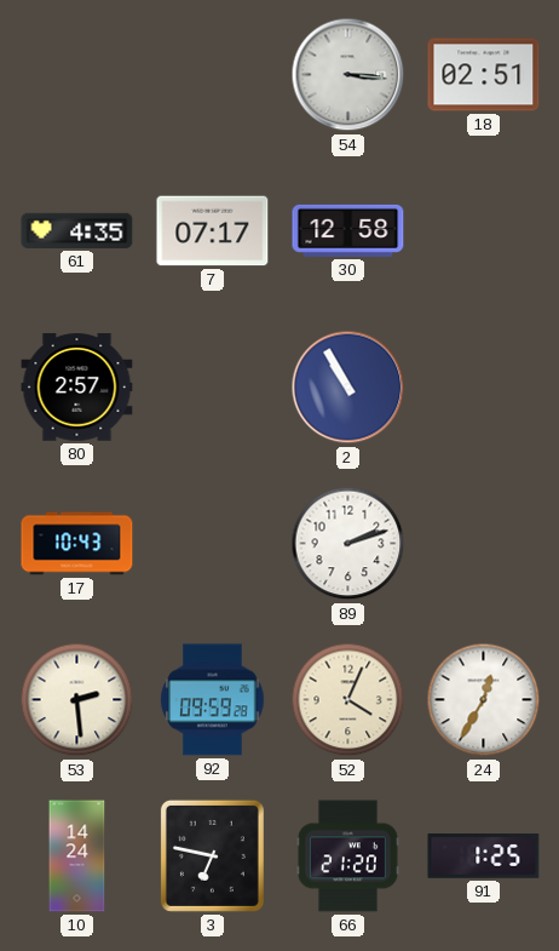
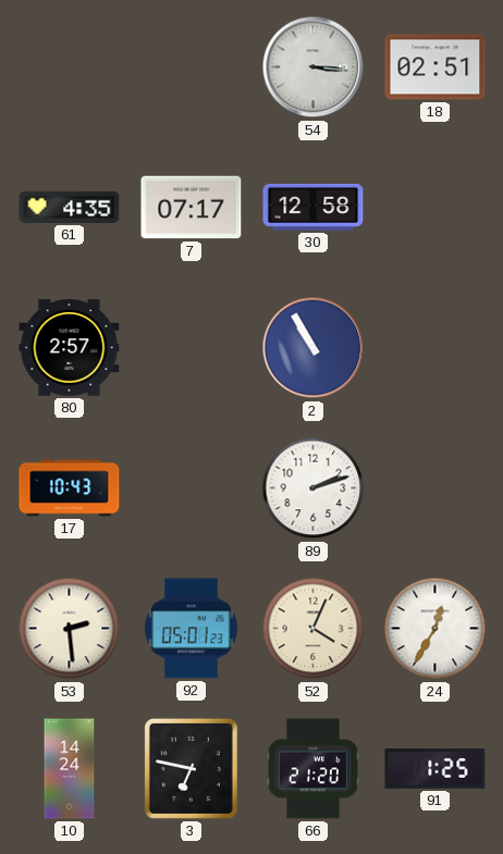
92: 09:59 -> 05:01
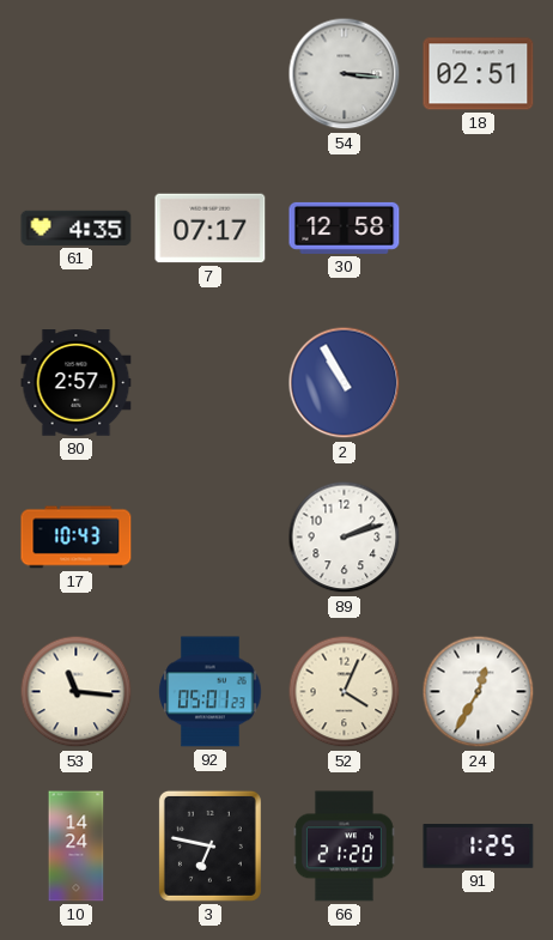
53: 2:29 -> 11:16
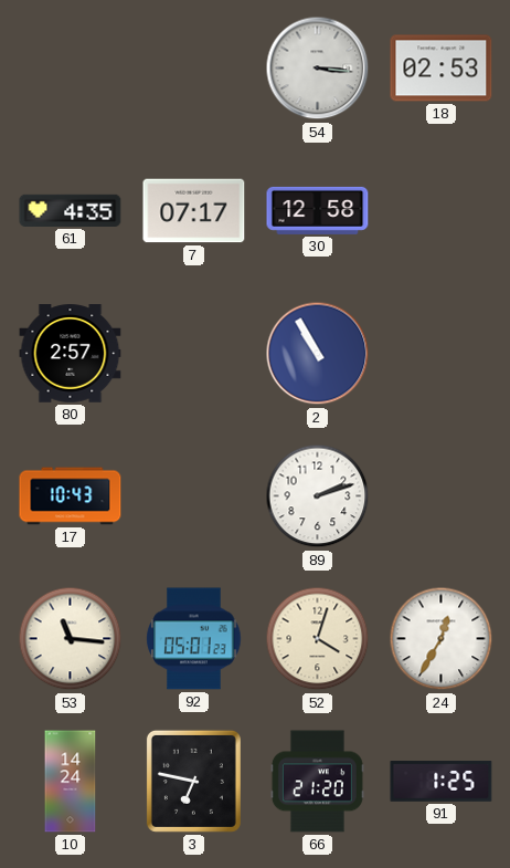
18: 02:51 -> 02:53
52: 4:04 -> 4:03
